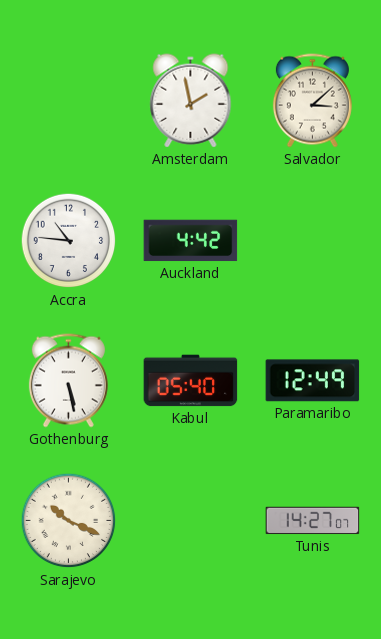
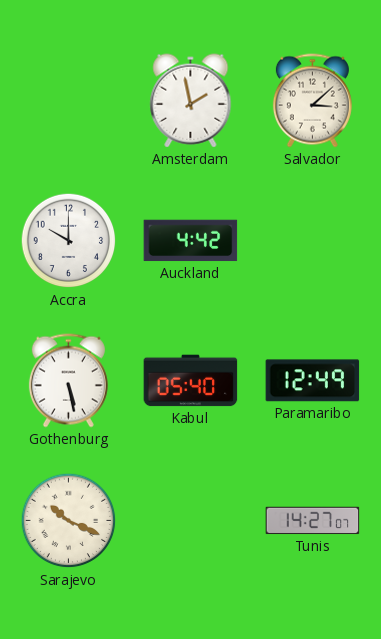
Accra: 10:46 -> 10:00
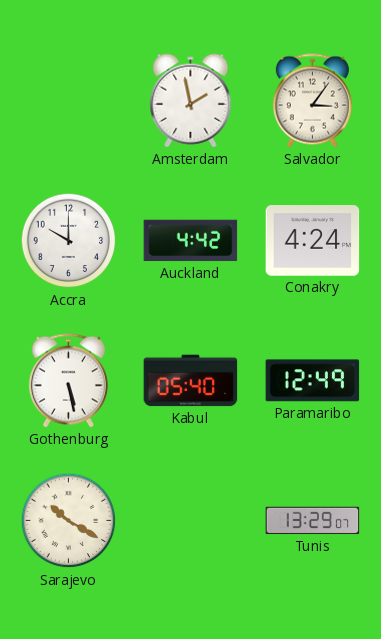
Salvador: 3:08 -> 3:06
Conakry: none -> 4:24
Sarajevo: 10:19 -> 10:20
Tunis: 14:27 -> 13:29
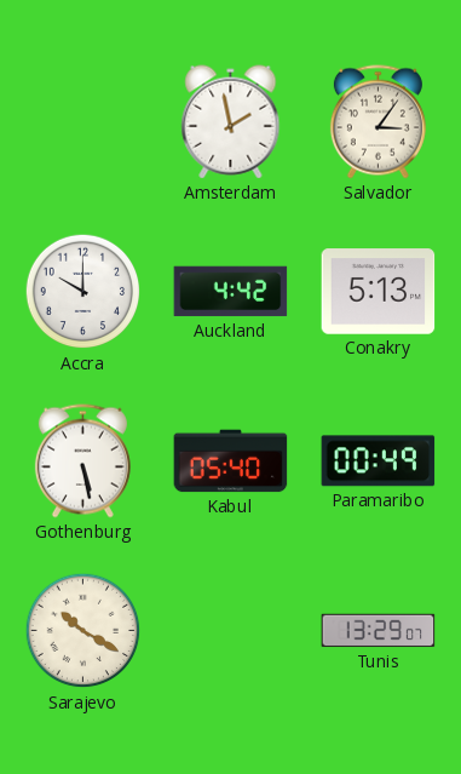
Conakry: 4:24 -> 5:13
Paramaribo: 12:49 -> 00:49
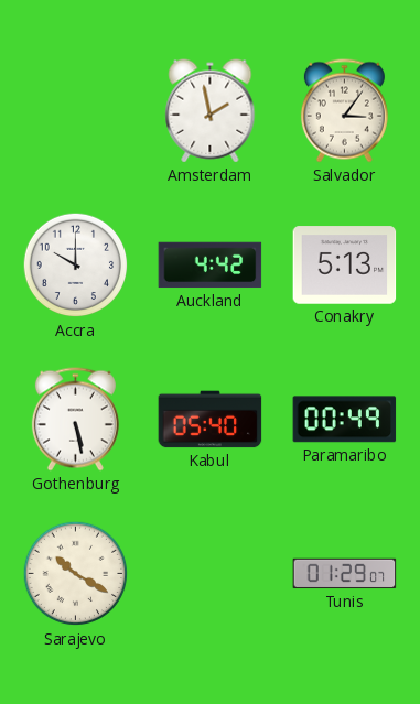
Tunis: 13:29 -> 01:29
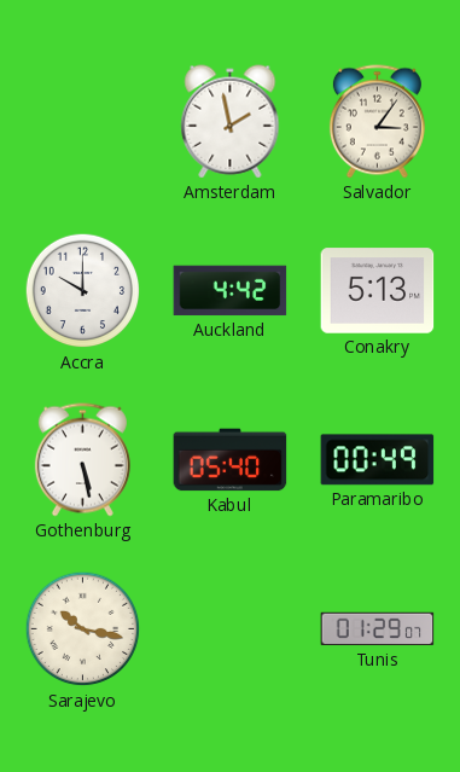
Sarajevo: 10:20 -> 10:17
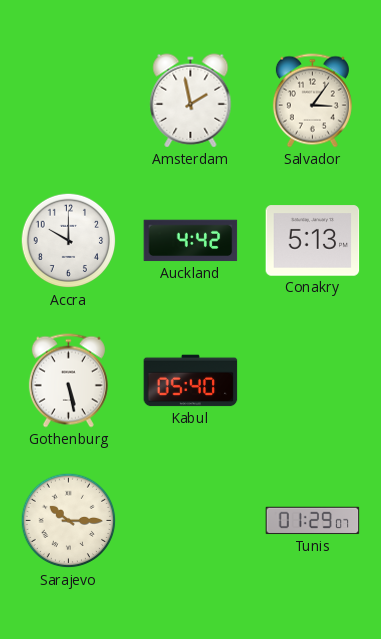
Paramaribo: 00:49 -> none
Sarajevo: 10:17 -> 10:15
